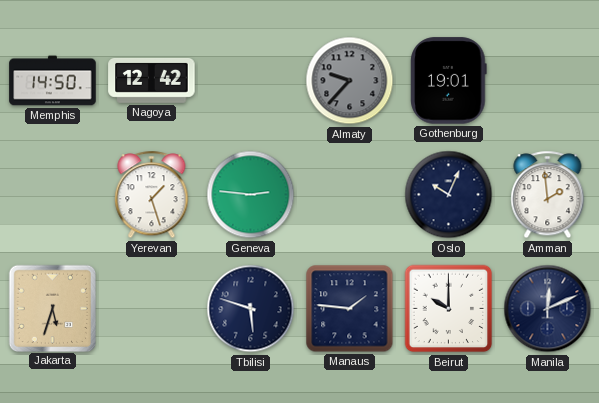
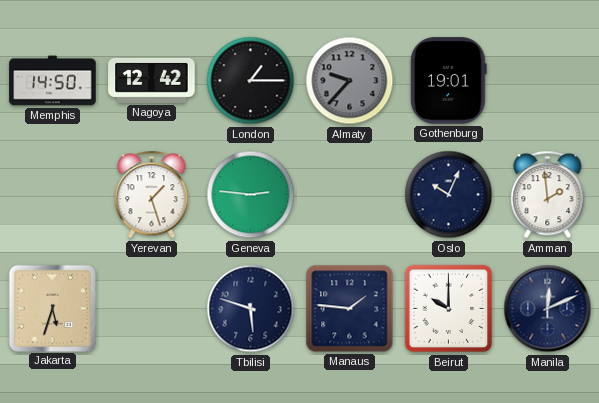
London: none -> 1:15
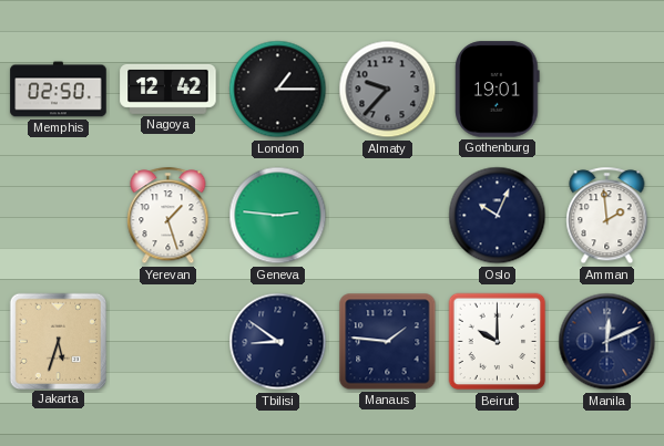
Memphis: 14:50 -> 02:50
Tbilisi: 5:48 -> 8:51
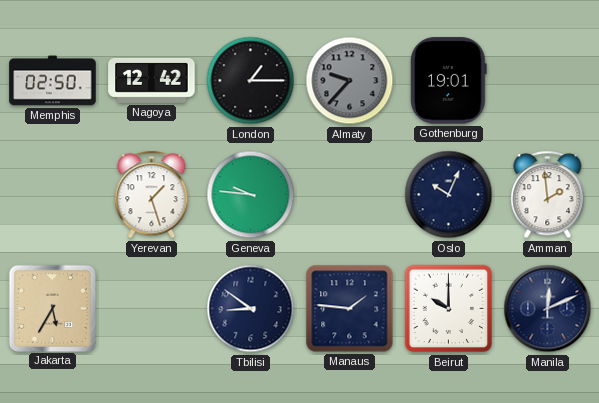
Geneva: 2:46 -> 9:46
Jakarta: 5:33 -> 5:35
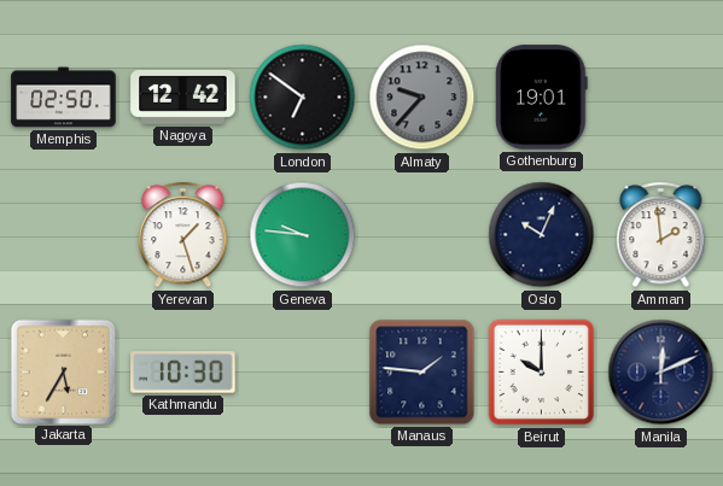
London: 1:15 -> 6:51
Kathmandu: none -> 10:30
Tbilisi: 8:51 -> none
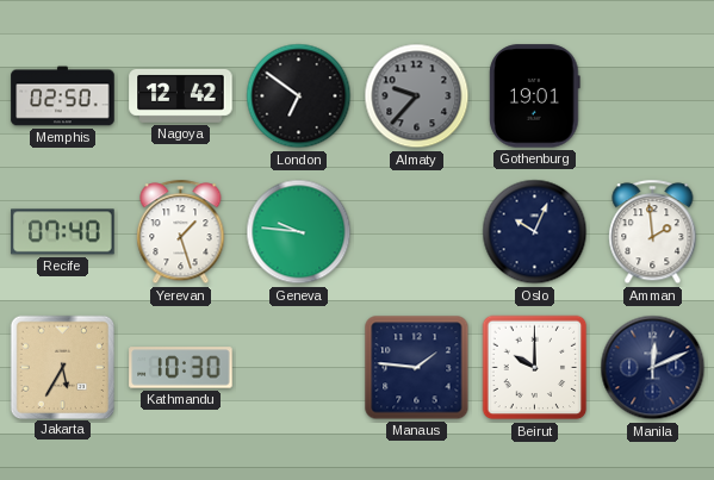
Recife: none -> 07:40
